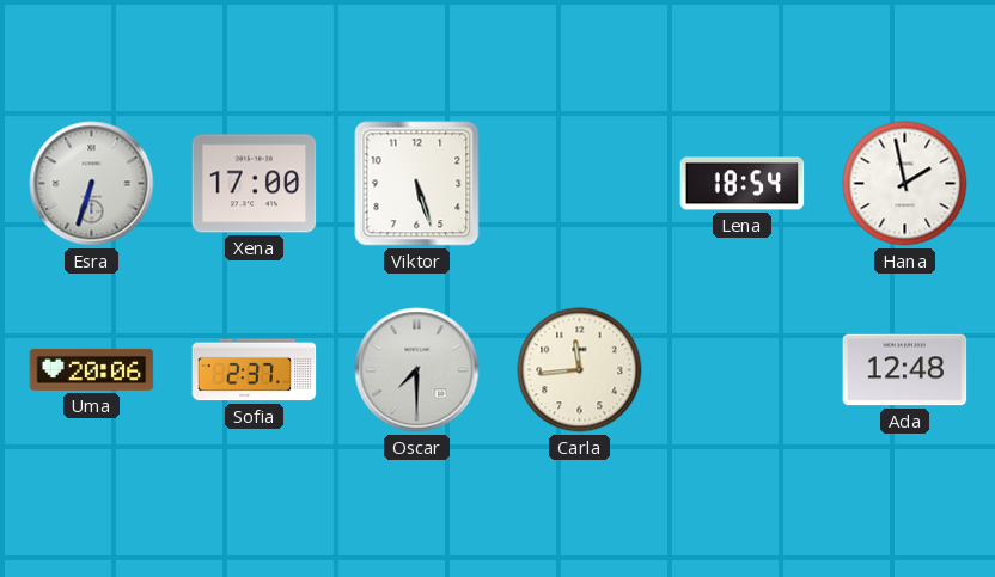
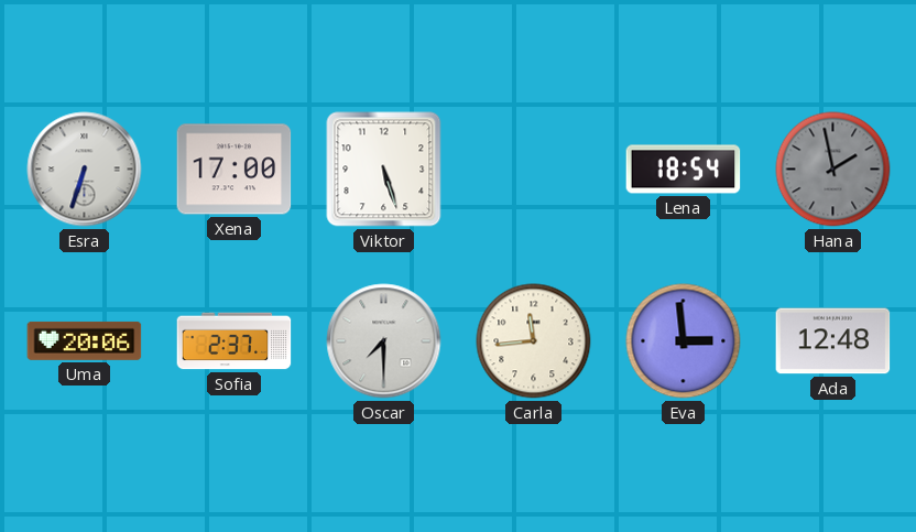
Hana dial: white -> grey
Eva: none -> 2:59
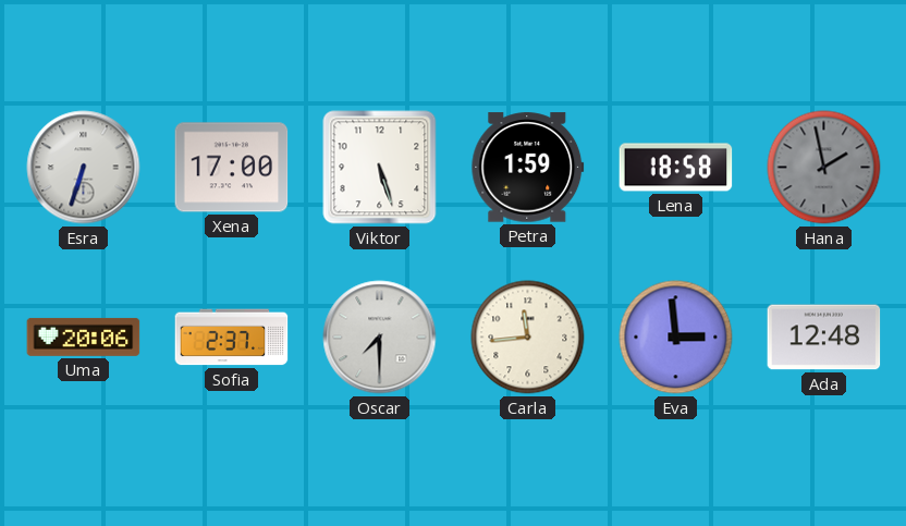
Petra: none -> 1:59
Lena: 18:54 -> 18:58
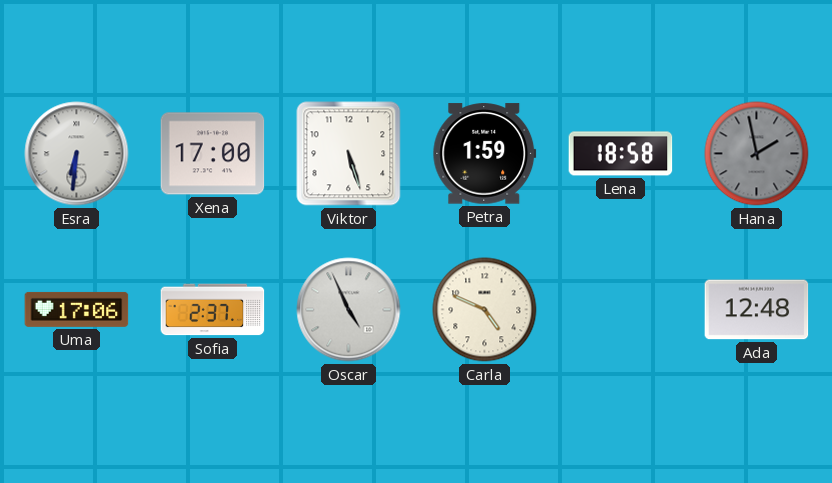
Esra: 6:33 -> 6:31
Uma: 20:06 -> 17:06
Oscar: 7:30 -> 4:56
Carla: 11:44 -> 4:49
Eva: 2:59 -> none
